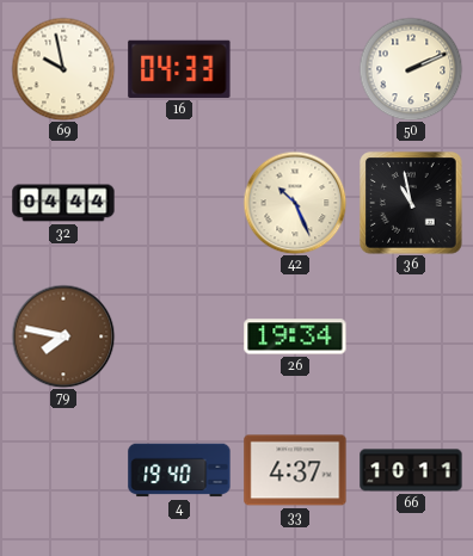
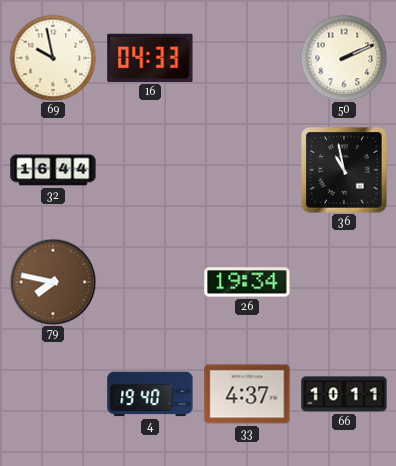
32: 04:44 -> 16:44
42: 10:26 -> none
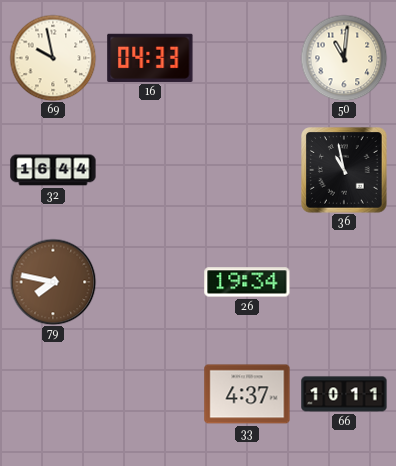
50: 2:11 -> 11:01
4: 19:40 -> none
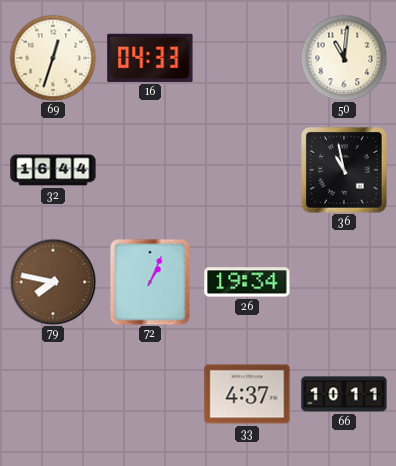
69: 9:58 -> 12:33
72: none -> 1:04
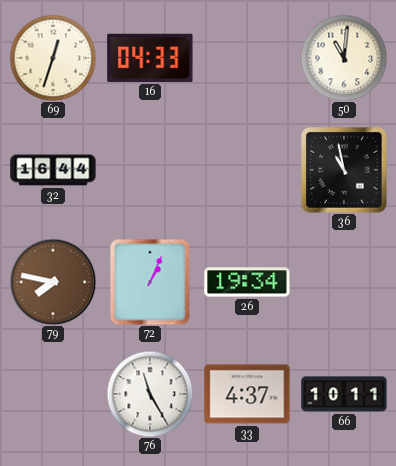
76: none -> 11:25
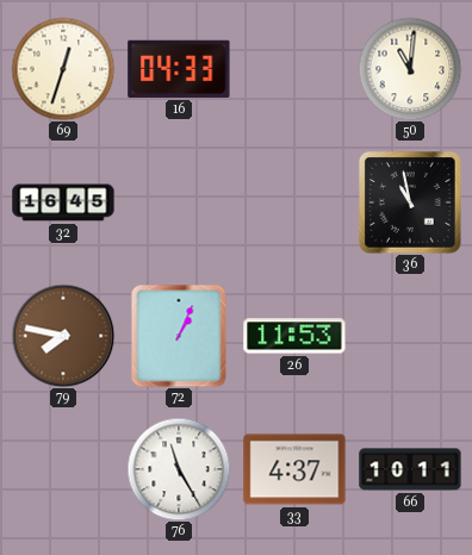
32: 16:44 -> 16:45
26: 19:34 -> 11:53
